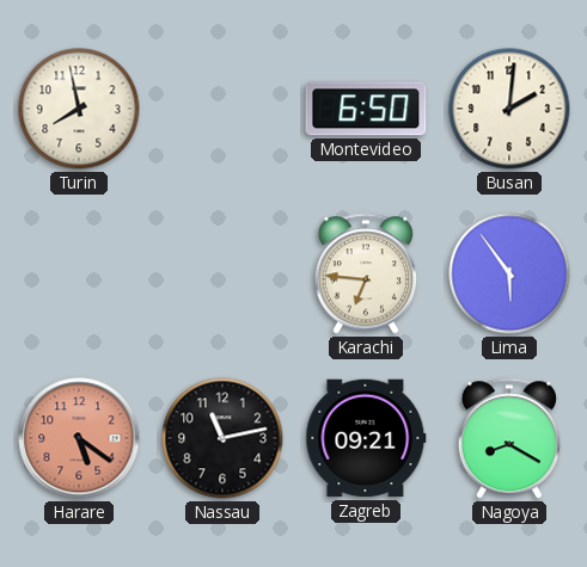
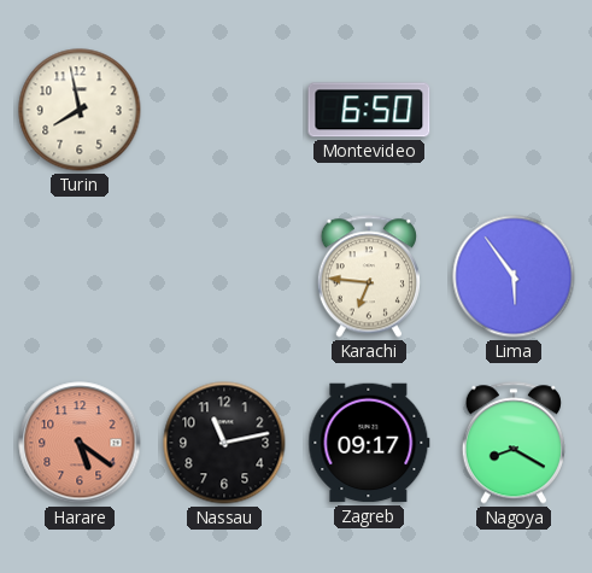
Busan: 2:01 -> none
Zagreb: 09:21 -> 09:17
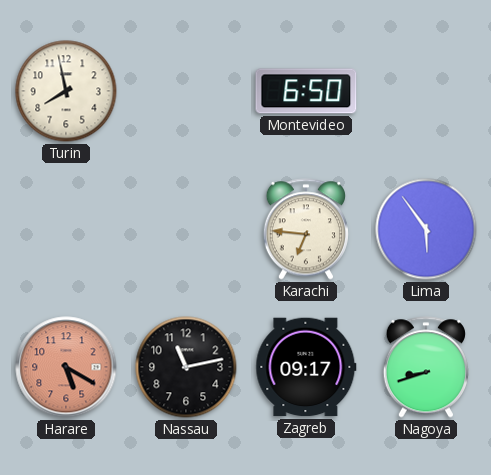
Harare: 5:21 -> 5:20
Nagoya: 8:20 -> 8:42
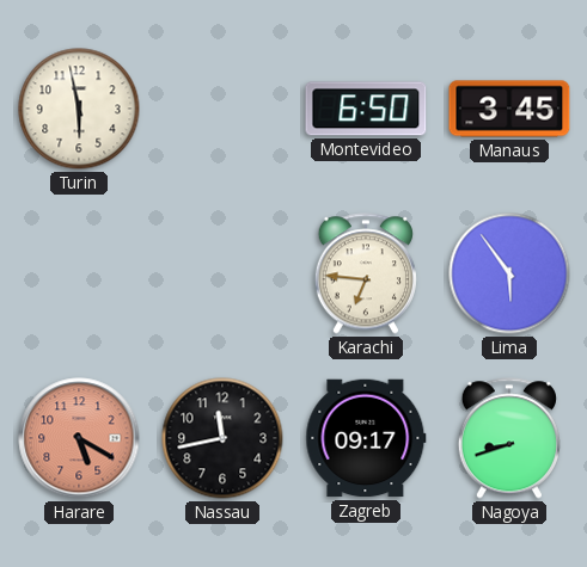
Turin: 7:58 -> 5:58
Manaus: none -> 3:45
Nassau: 11:13 -> 11:43
